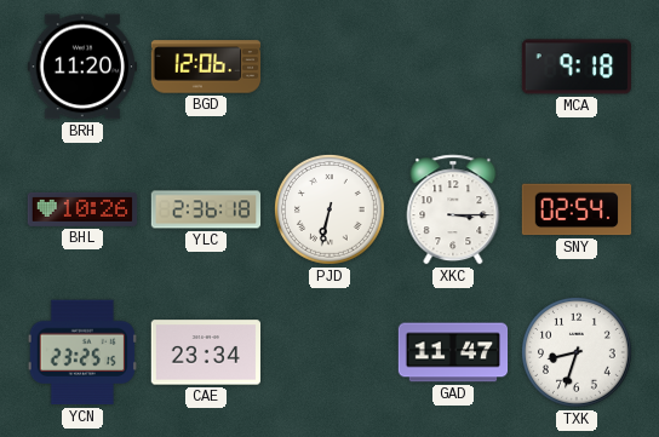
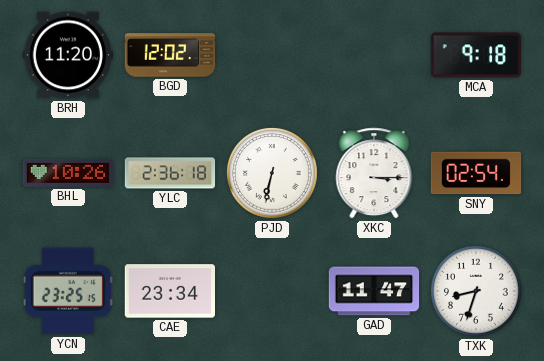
BGD: 12:06 -> 12:02
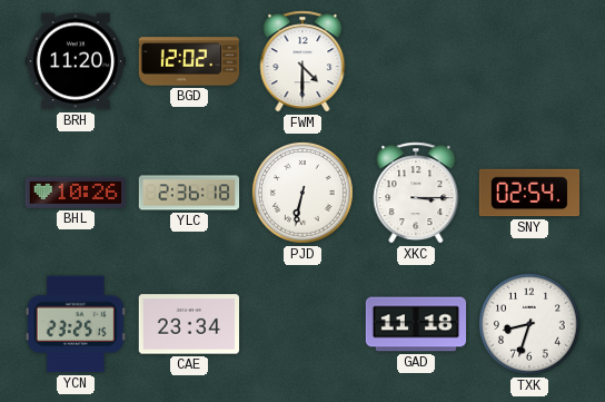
FWM: none -> 4:30
MCA: 9:18 -> none
GAD: 11:47 -> 11:18
